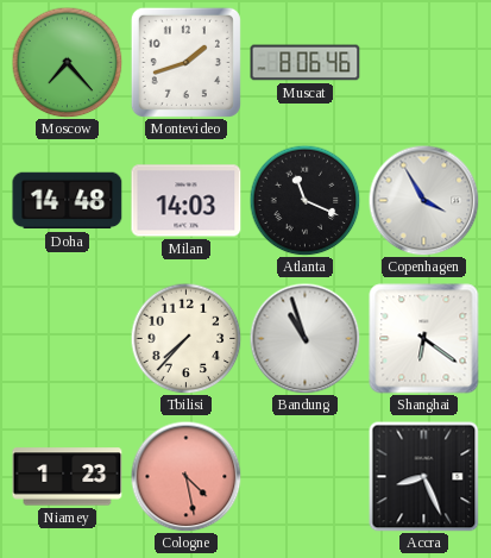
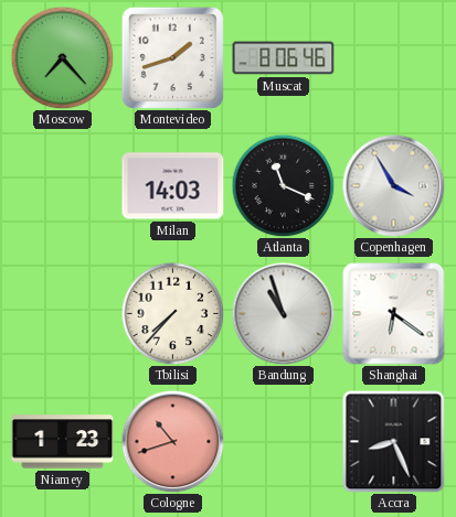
Doha: 14:48 -> none
Cologne: 4:28 -> 10:42
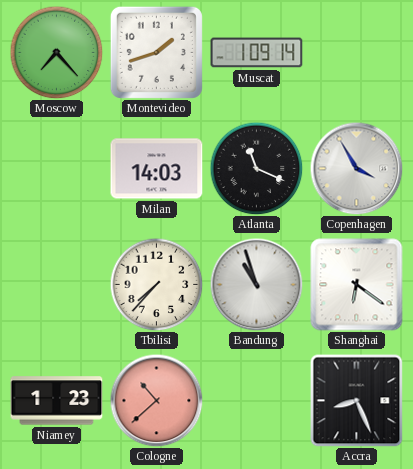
Muscat: 8:06 -> 1:09
Cologne: 10:42 -> 10:38
